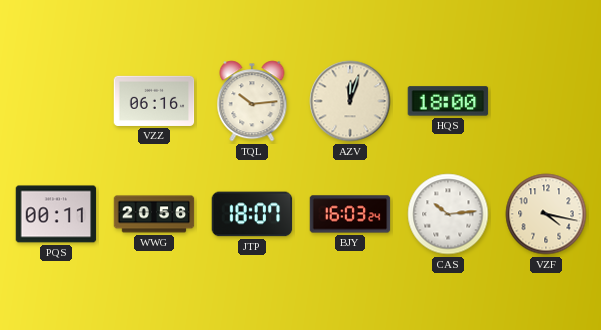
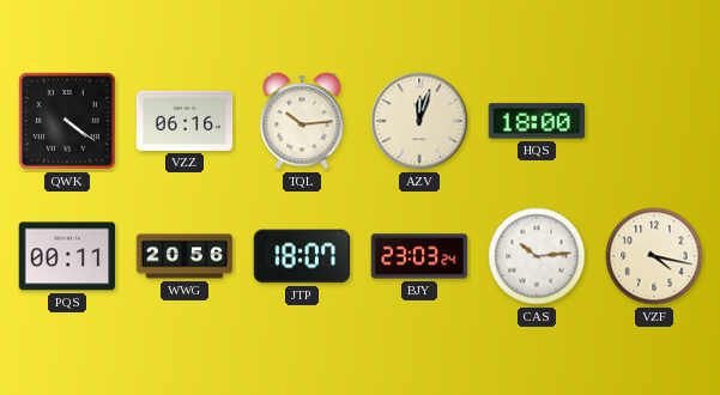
QWK: none -> 4:21
BJY: 16:03 -> 23:03
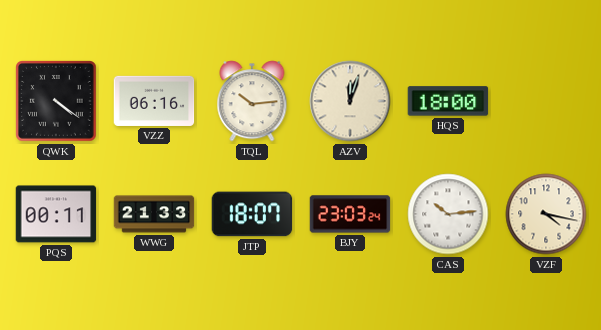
WWG: 20:56 -> 21:33
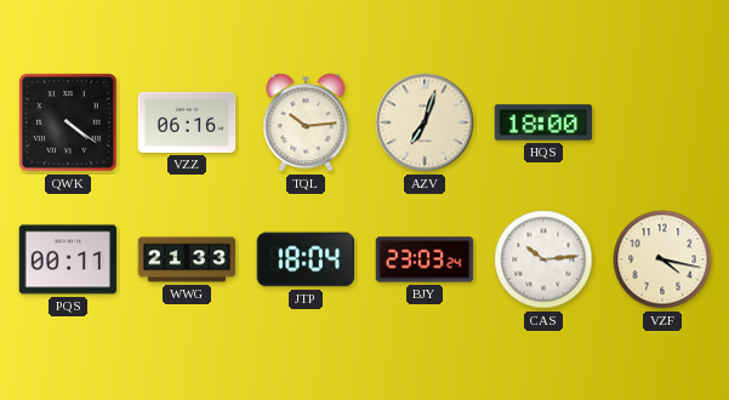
AZV: 12:03 -> 7:03
JTP: 18:07 -> 18:04
